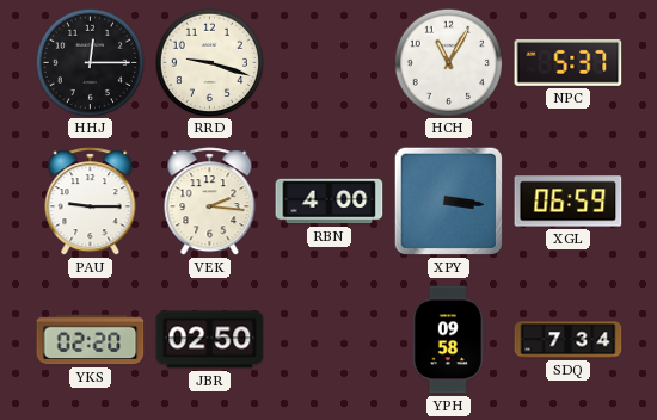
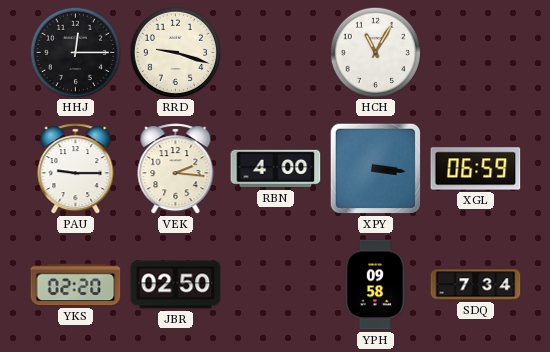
NPC: 5:37 -> none
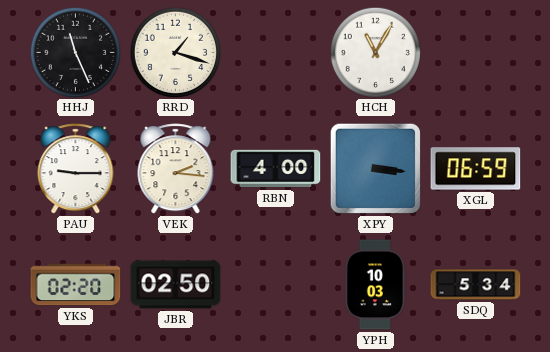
HHJ: 12:15 -> 11:26
RRD: 9:18 -> 1:18
YPH: 09:58 -> 10:03
SDQ: 7:34 -> 5:34
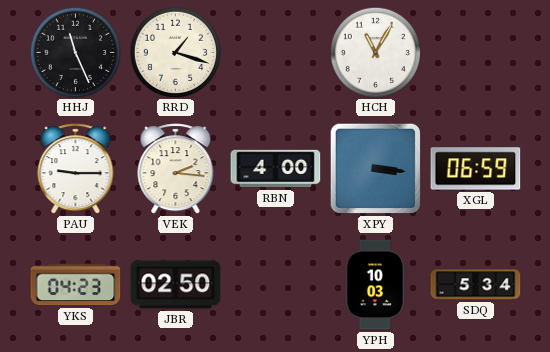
YKS: 02:20 -> 04:23
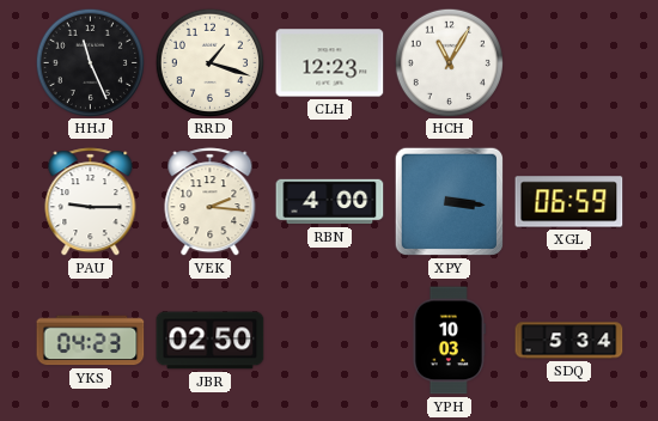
CLH: none -> 12:23
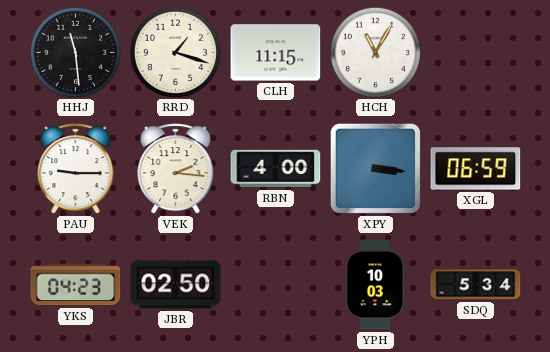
HHJ: 11:26 -> 11:29
CLH: 12:23 -> 11:15
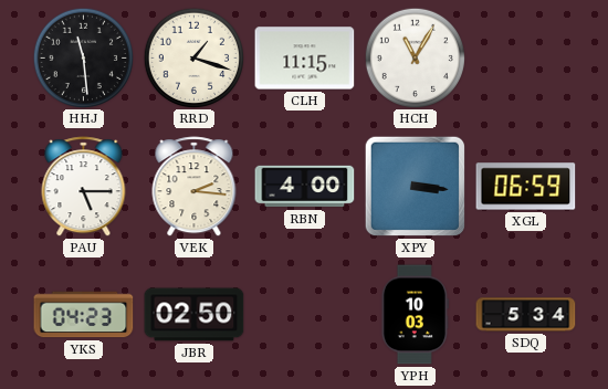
PAU: 9:15 -> 5:15
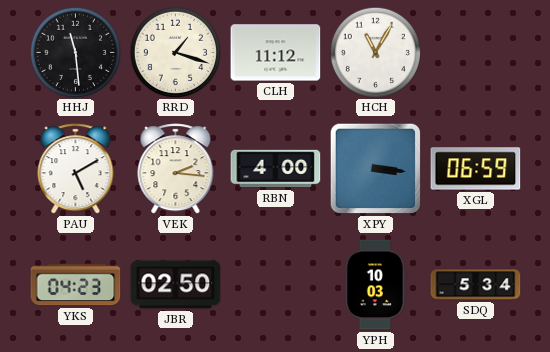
CLH: 11:15 -> 11:12
PAU: 5:15 -> 5:10
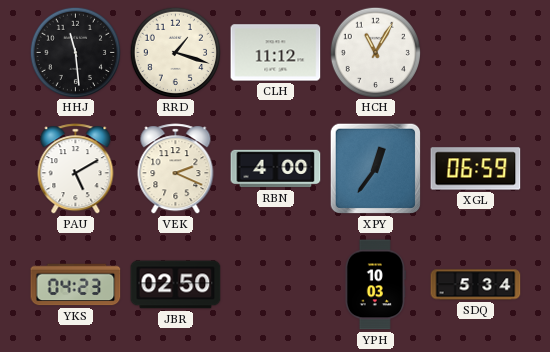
VEK: 2:16 -> 2:19
XPY: 3:16 -> 12:36
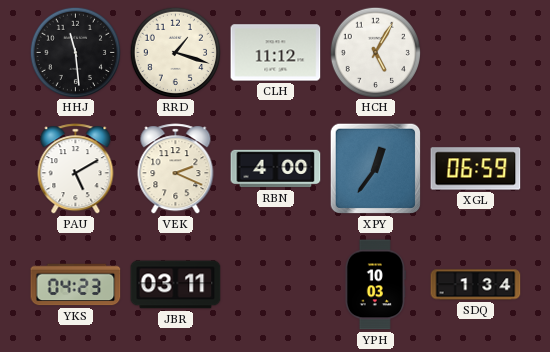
HCH: 11:05 -> 5:05
JBR: 02:50 -> 03:11
SDQ: 5:34 -> 1:34
